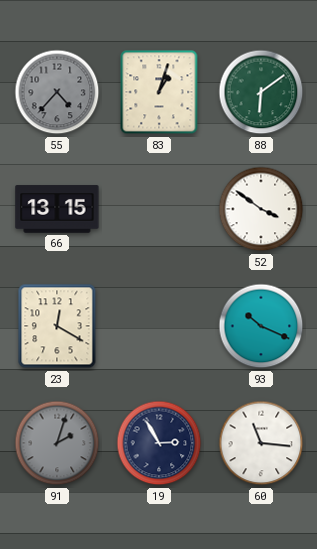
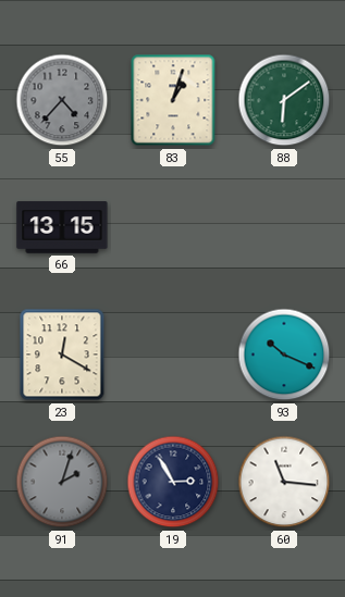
52: 3:51 -> none
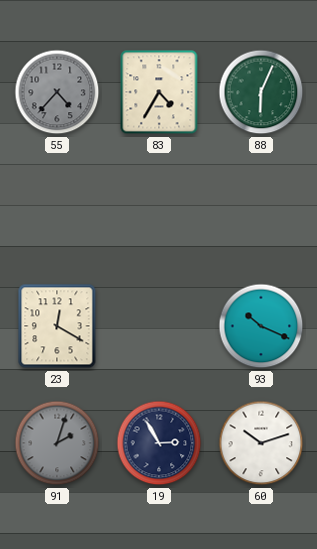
83: 1:03 -> 4:35
88: 6:09 -> 6:04
66: 13:15 -> none
60: 11:16 -> 10:12
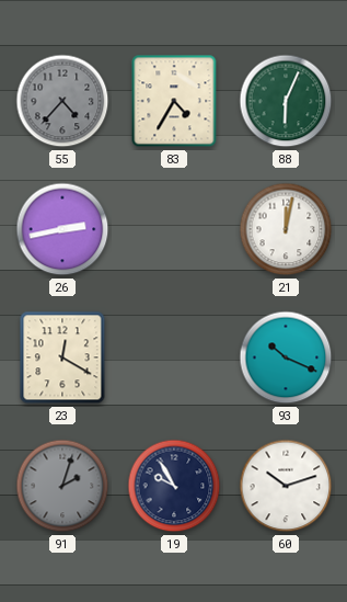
26: none -> 2:43
21: none -> 12:02
19: 2:55 -> 9:55
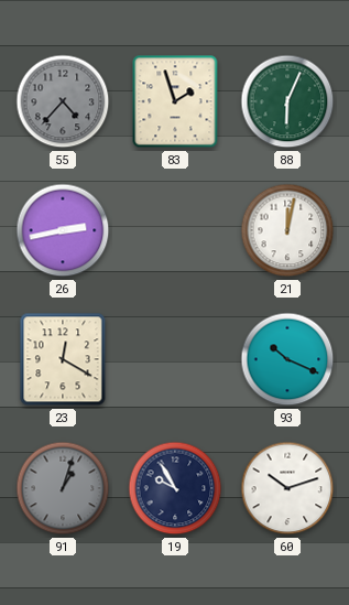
83: 4:35 -> 1:57
91: 2:03 -> 1:03
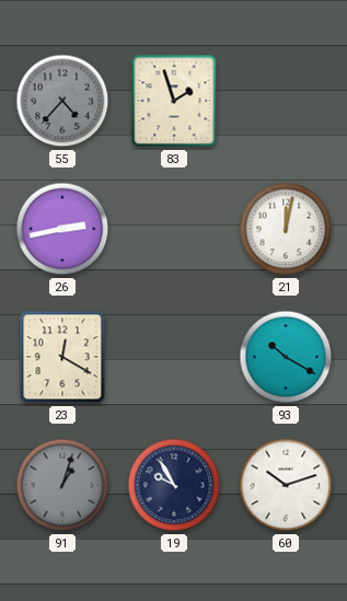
88: 6:04 -> none
93: 10:19 -> 10:20
